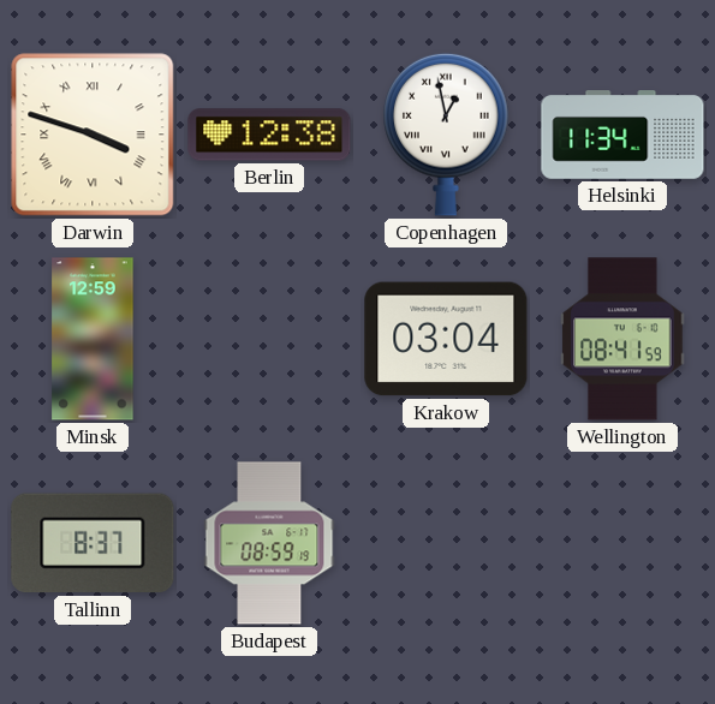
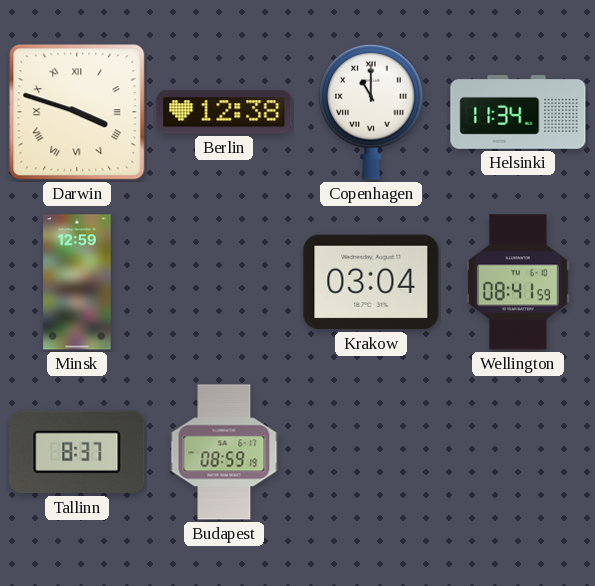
Copenhagen: 12:58 -> 11:00
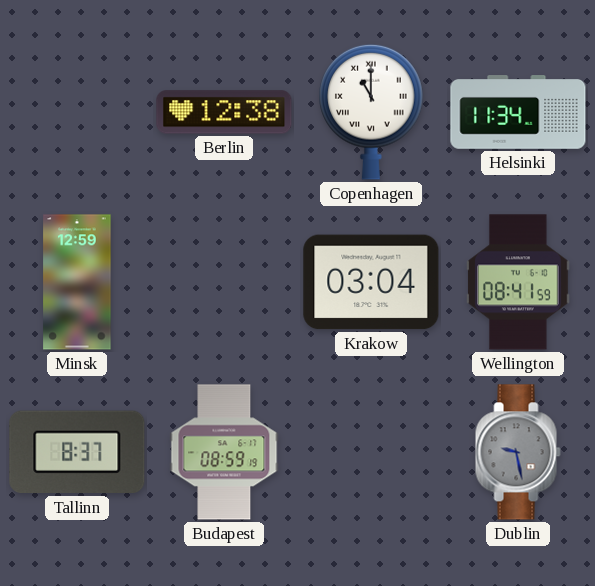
Darwin: 3:48 -> none
Dublin: none -> 9:28
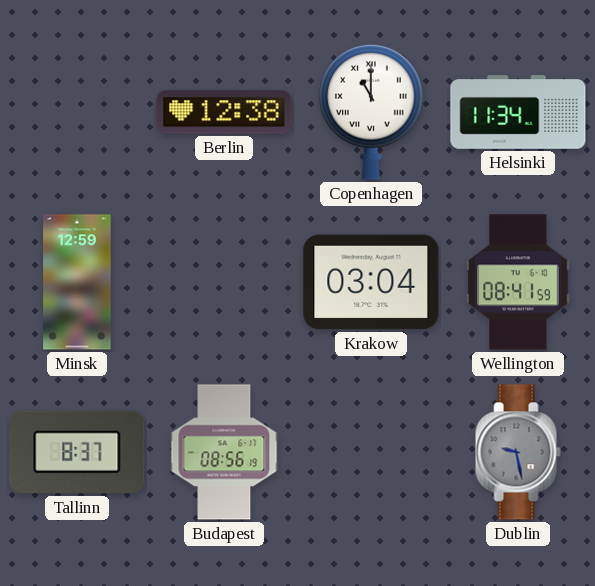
Budapest: 08:59 -> 08:56
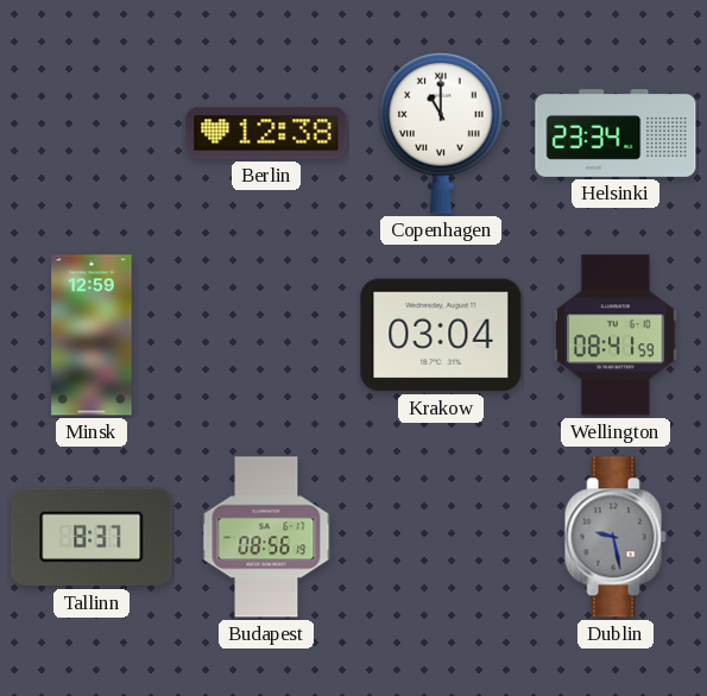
Helsinki: 11:34 -> 23:34
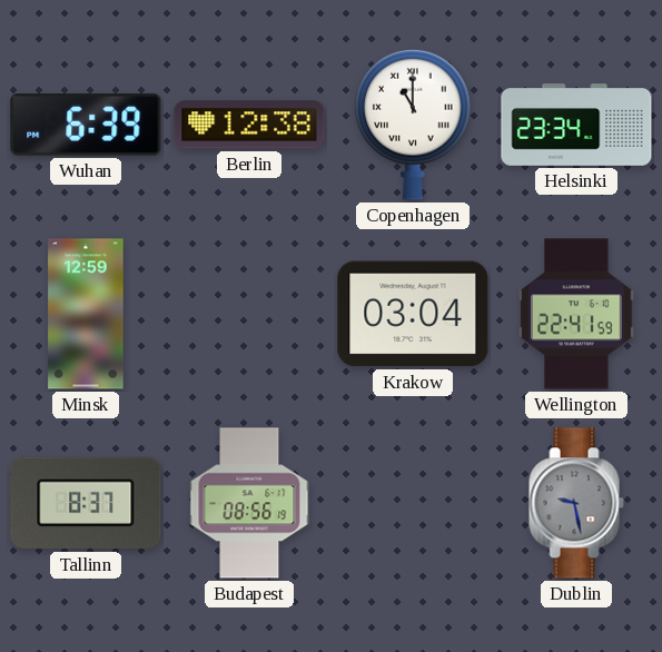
Wuhan: none -> 6:39
Wellington: 08:41 -> 22:41
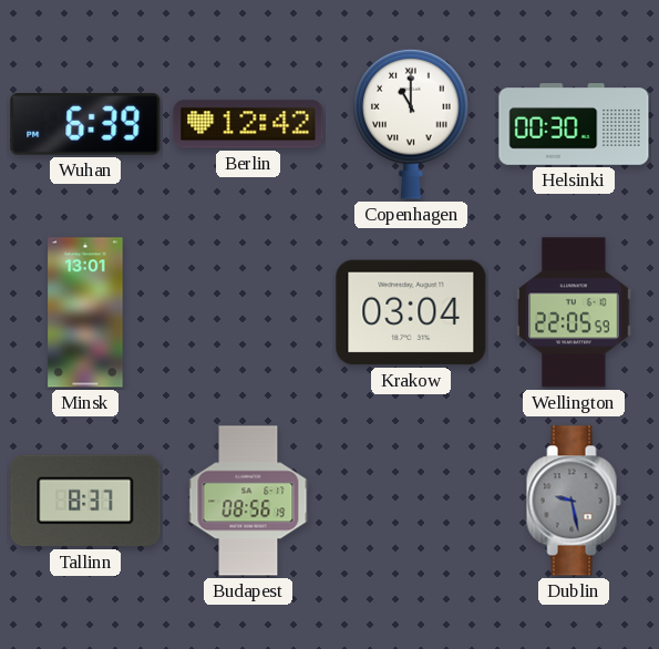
Berlin: 12:38 -> 12:42
Helsinki: 23:34 -> 00:30
Minsk: 12:59 -> 13:01
Wellington: 22:41 -> 22:05
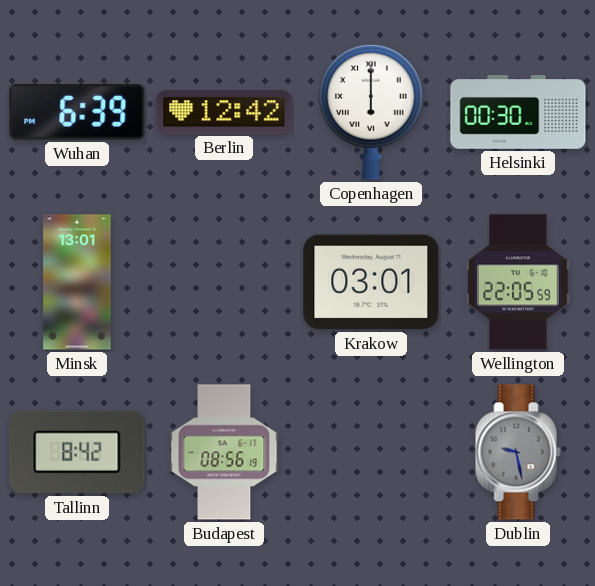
Copenhagen: 11:00 -> 6:00
Krakow: 03:04 -> 03:01
Tallinn: 8:37 -> 8:42
